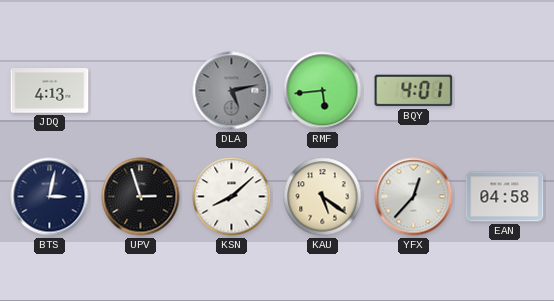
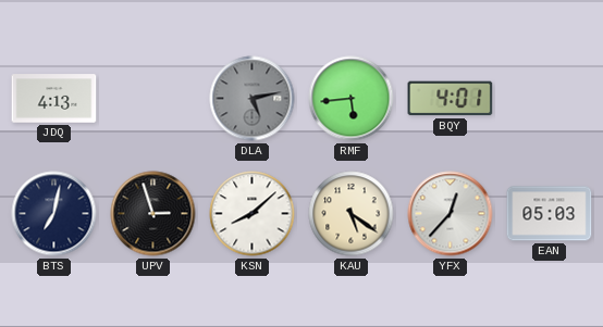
BTS: 3:02 -> 7:02
EAN: 04:58 -> 05:03
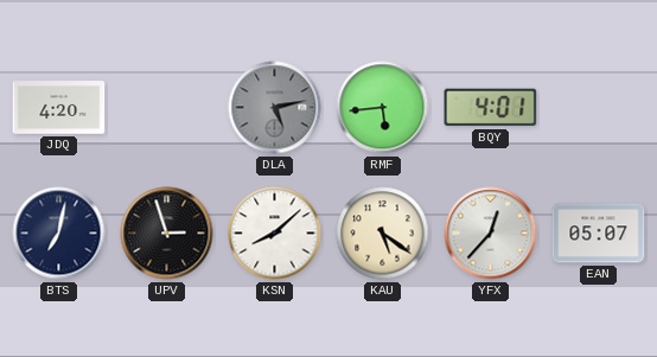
JDQ: 4:13 -> 4:20
EAN: 05:03 -> 05:07
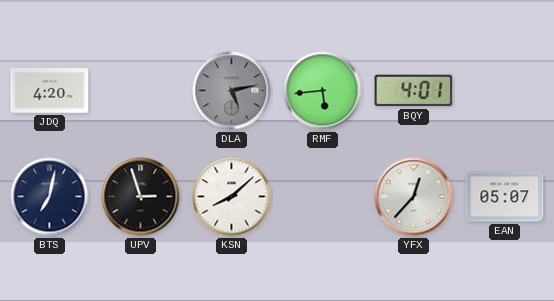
KAU: 5:21 -> none
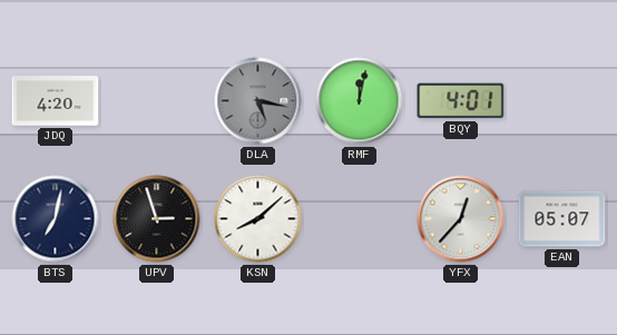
DLA: 5:13 -> 5:17
RMF: 5:44 -> 12:02
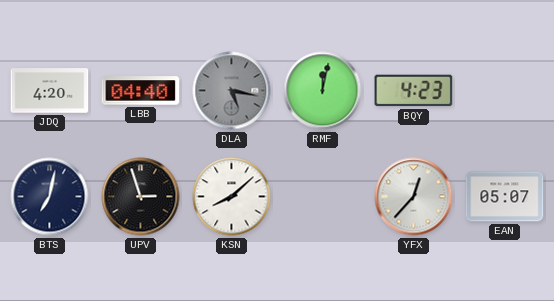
LBB: none -> 04:40
BQY: 4:01 -> 4:23
